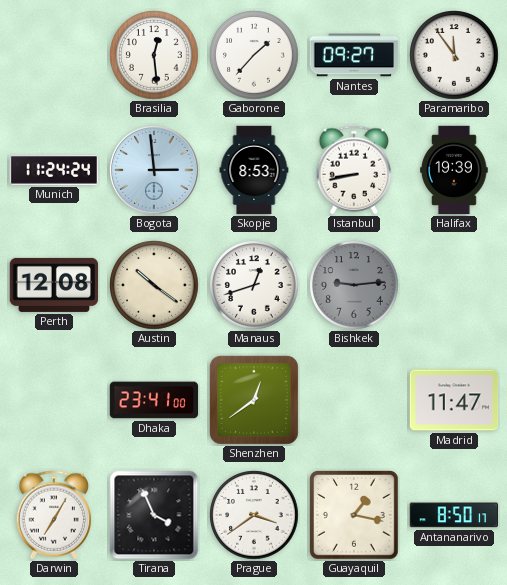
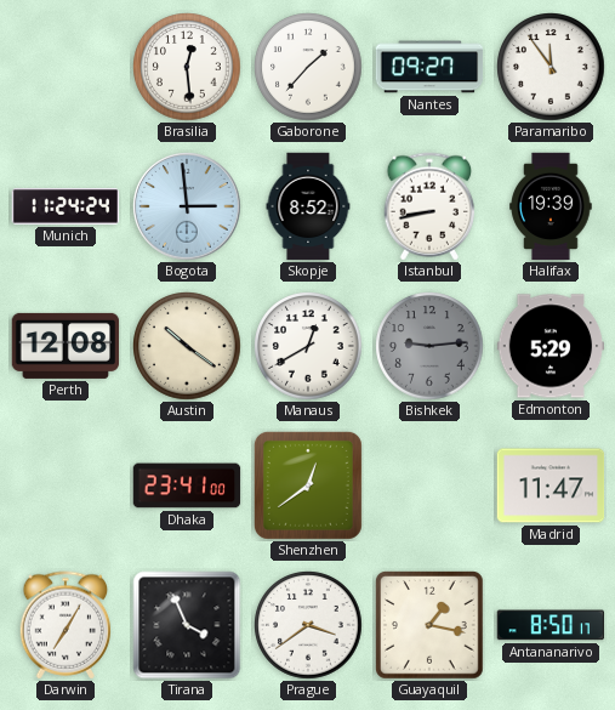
Skopje: 8:53 -> 8:52
Manaus: 12:42 -> 12:40
Edmonton: none -> 5:29
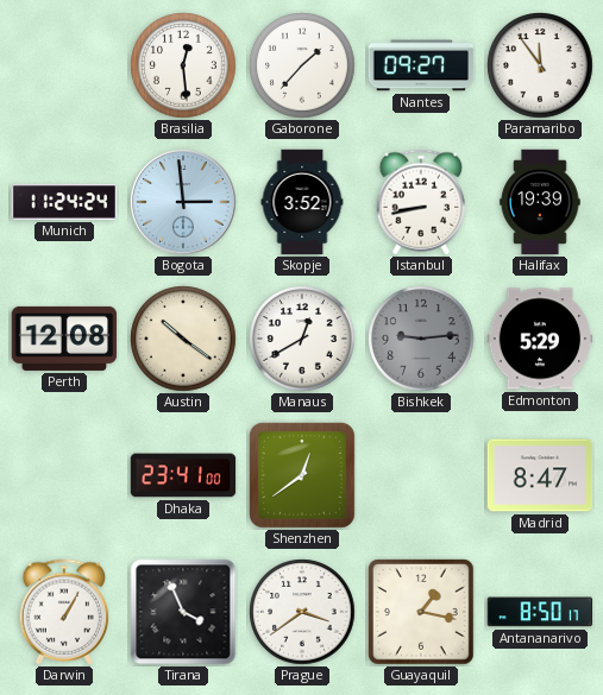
Skopje: 8:52 -> 3:52
Madrid: 11:47 -> 8:47
Darwin: 7:05 -> 1:05
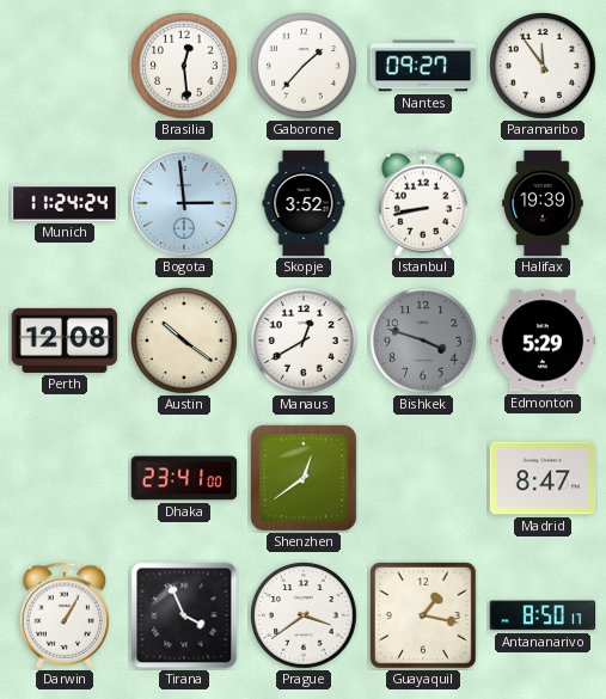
Bishkek: 9:14 -> 3:48
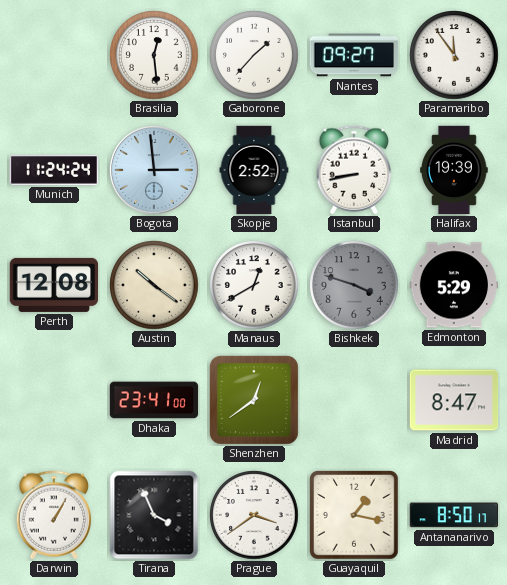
Skopje: 3:52 -> 2:52
